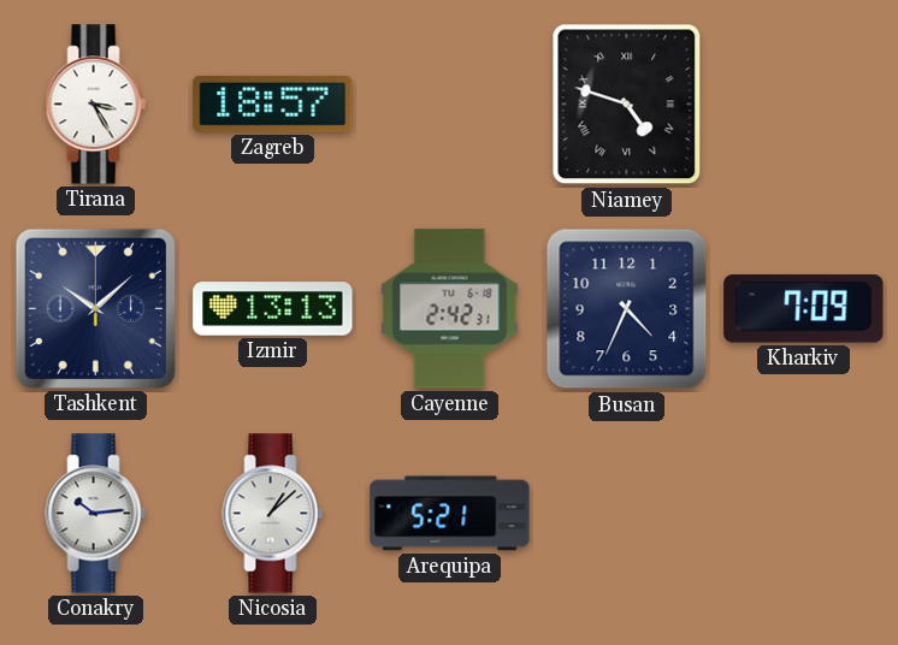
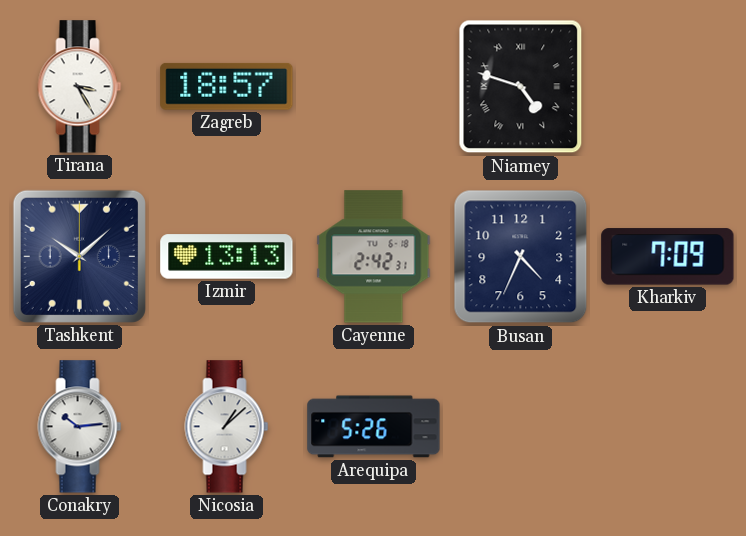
Arequipa: 5:21 -> 5:26
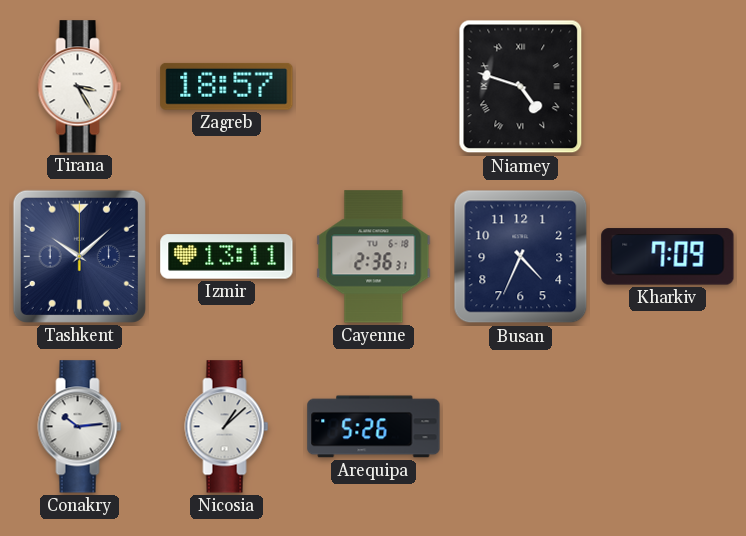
Izmir: 13:13 -> 13:11
Cayenne: 2:42 -> 2:36
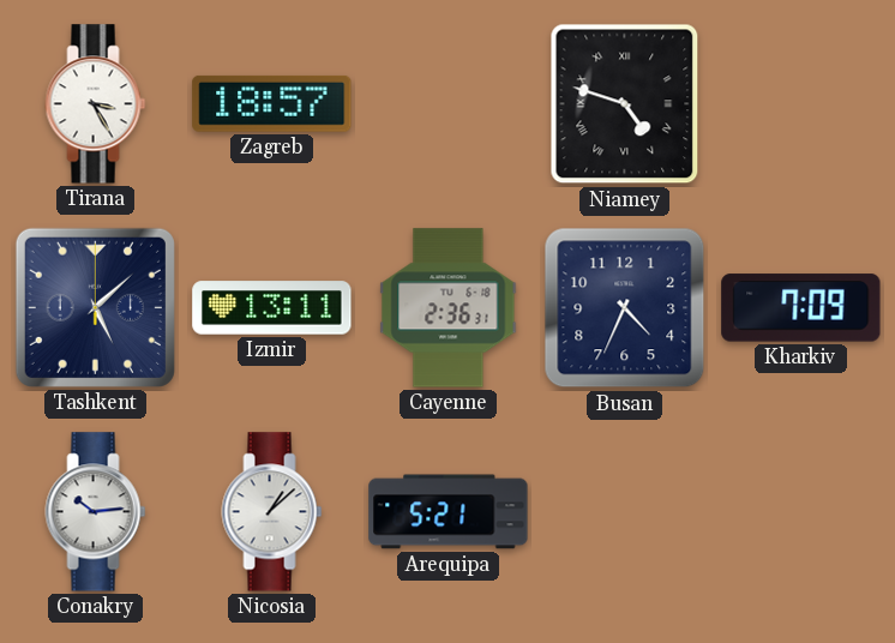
Tashkent: 10:08 -> 5:08
Arequipa: 5:26 -> 5:21
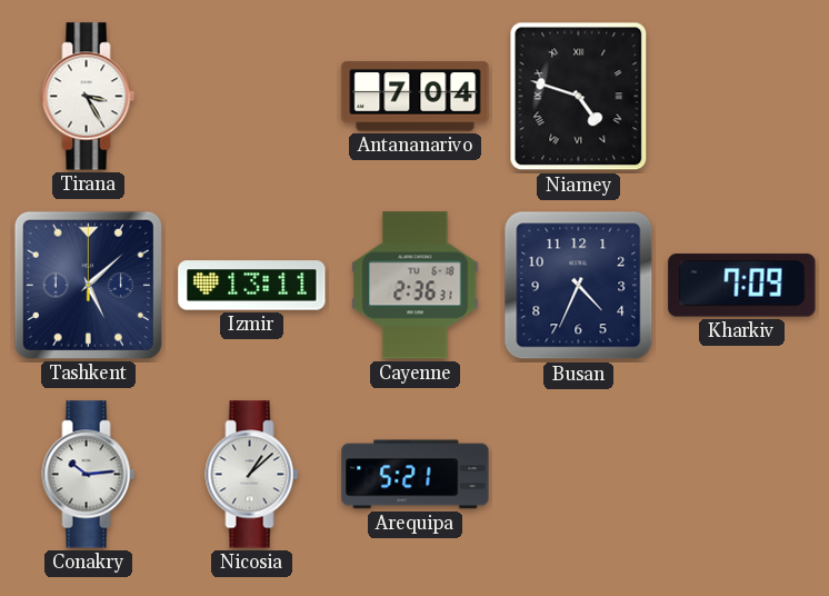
Zagreb: 18:57 -> none
Antananarivo: none -> 7:04
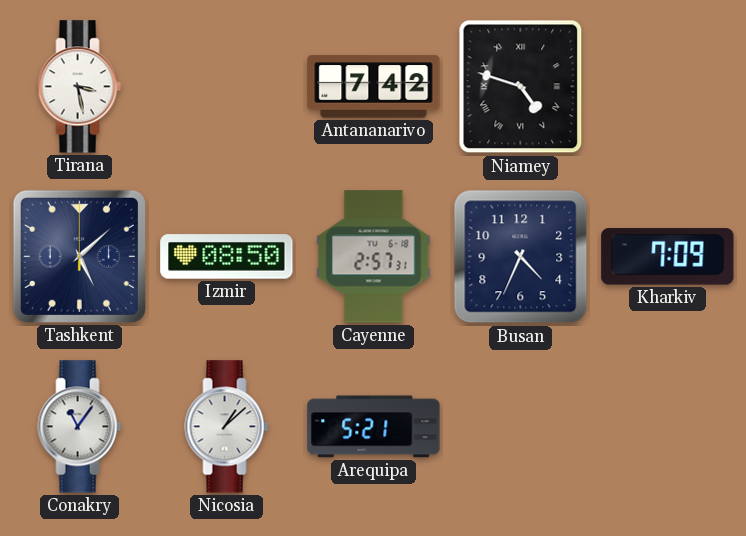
Tirana: 3:25 -> 3:28
Antananarivo: 7:04 -> 7:42
Izmir: 13:11 -> 08:50
Cayenne: 2:36 -> 2:57
Conakry: 10:14 -> 11:06
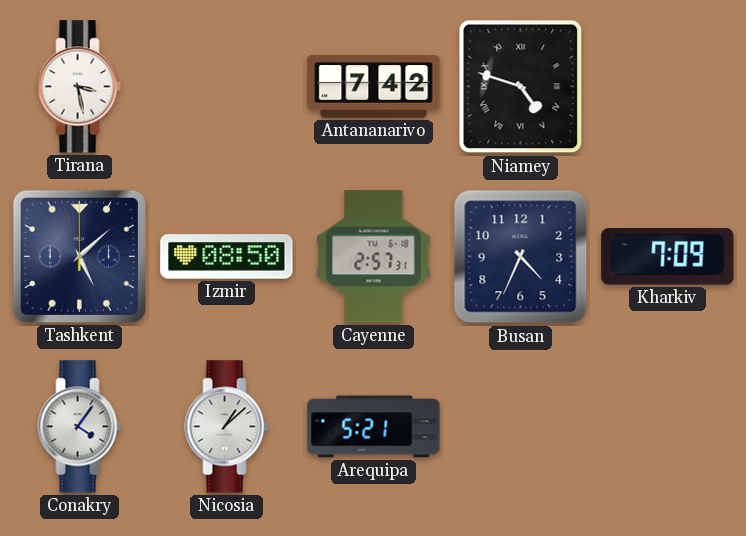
Conakry: 11:06 -> 4:06
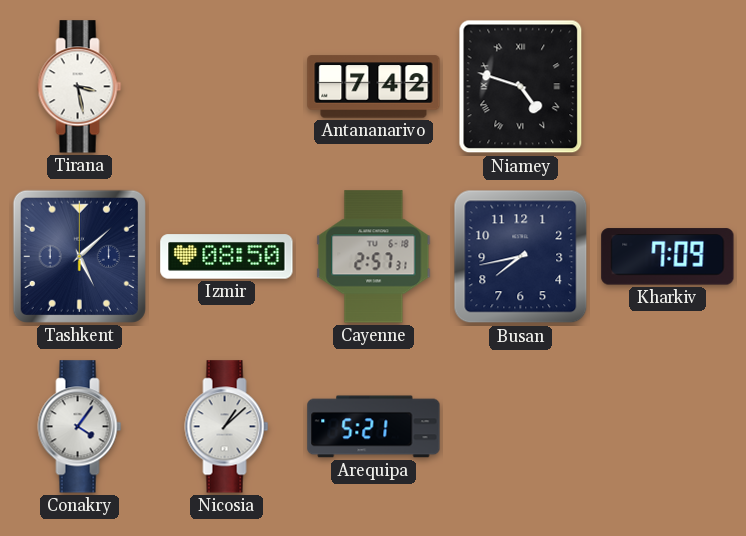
Busan: 4:34 -> 7:43
